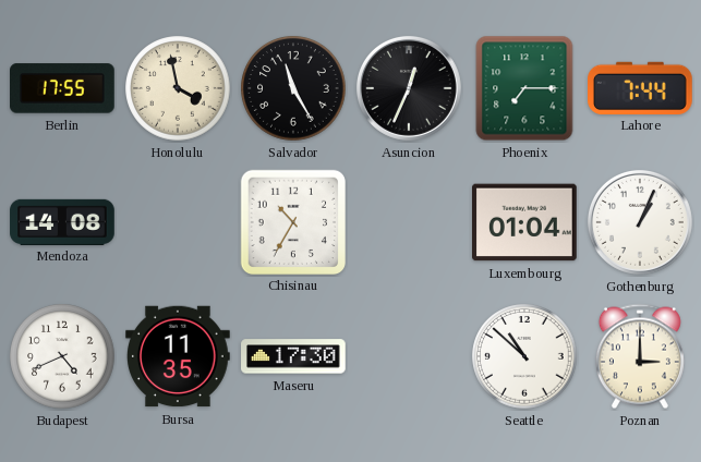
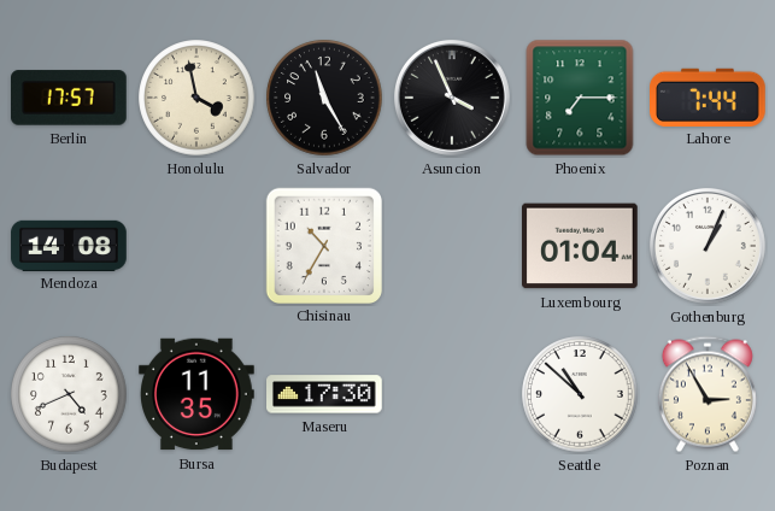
Berlin: 17:55 -> 17:57
Asuncion: 12:34 -> 3:56
Poznan: 3:00 -> 2:55
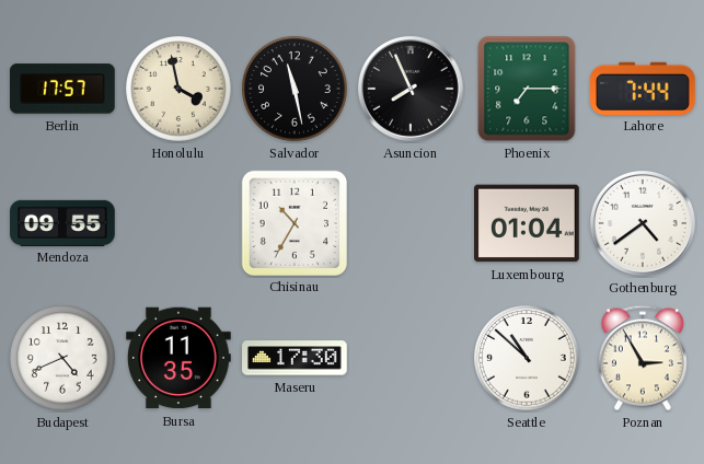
Salvador: 11:25 -> 11:28
Asuncion: 3:56 -> 7:56
Mendoza: 14:08 -> 09:55
Gothenburg: 1:04 -> 4:39
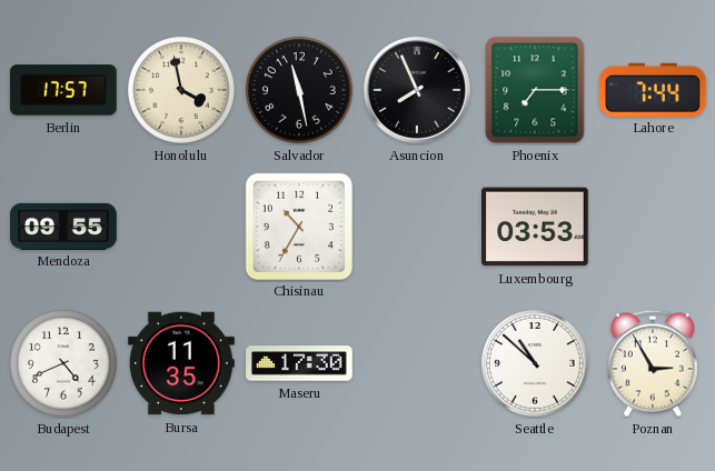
Luxembourg: 01:04 -> 03:53
Gothenburg: 4:39 -> none
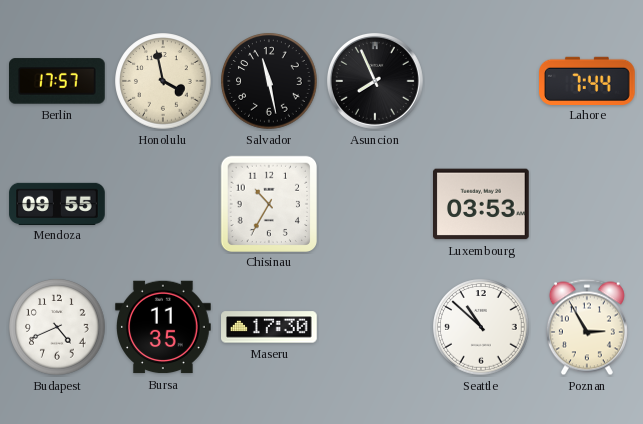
Phoenix: 7:15 -> none
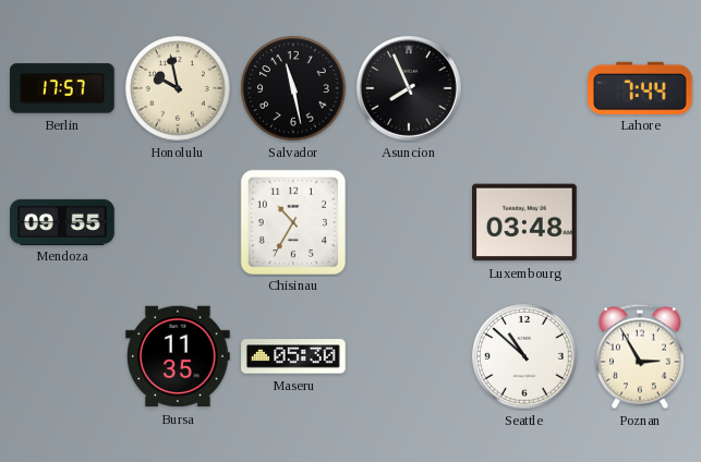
Honolulu: 3:58 -> 9:58
Luxembourg: 03:53 -> 03:48
Budapest: 4:41 -> none
Maseru: 17:30 -> 05:30
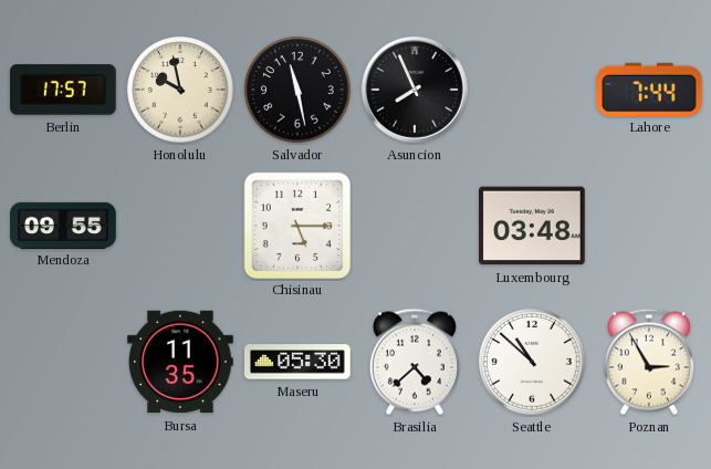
Chisinau: 10:35 -> 5:15
Brasilia: none -> 4:38
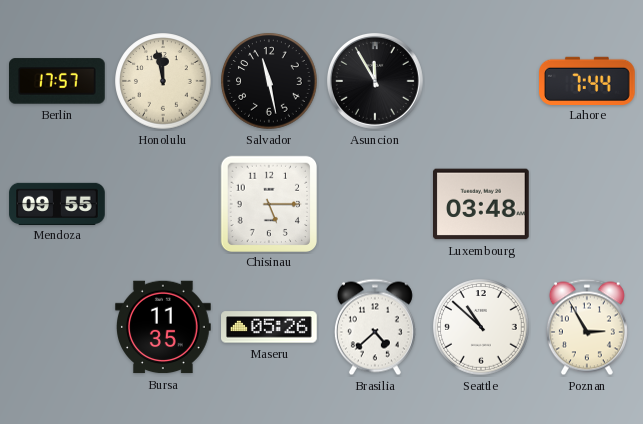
Honolulu: 9:58 -> 11:58
Asuncion: 7:56 -> 11:55
Maseru: 05:30 -> 05:26
